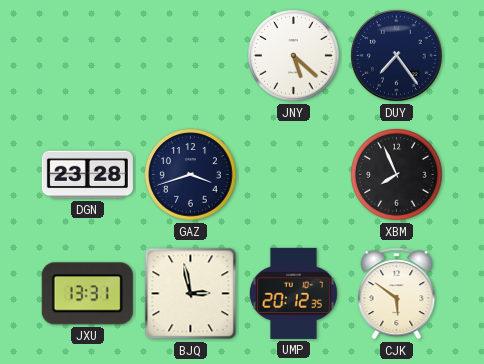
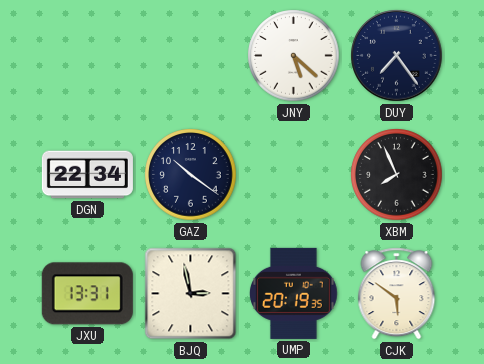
DGN: 23:28 -> 22:34
GAZ: 3:42 -> 10:21
UMP: 20:12 -> 20:19
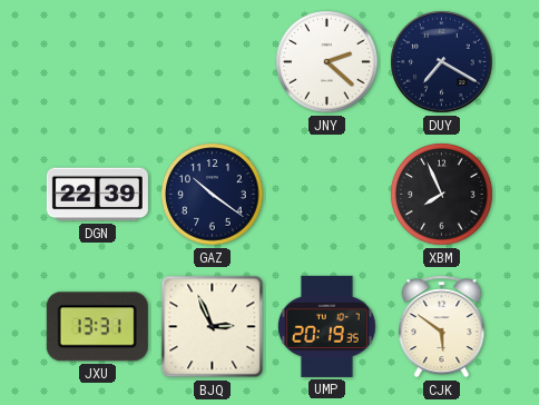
JNY: 5:22 -> 2:22
DUY: 7:24 -> 7:20
DGN: 22:34 -> 22:39
BJQ: 2:58 -> 2:56
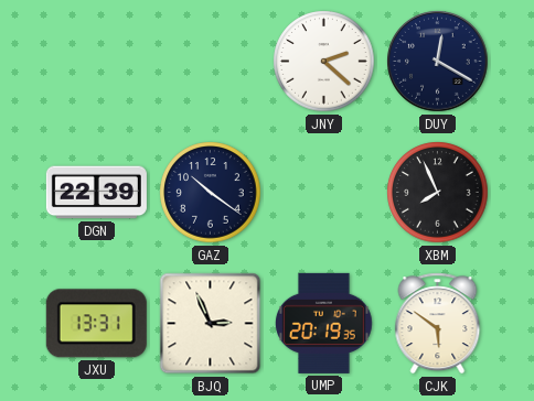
DUY: 7:20 -> 12:20
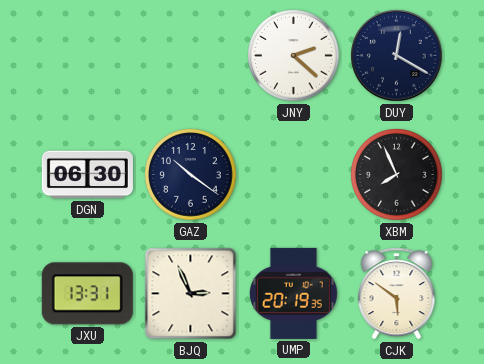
DGN: 22:39 -> 06:30
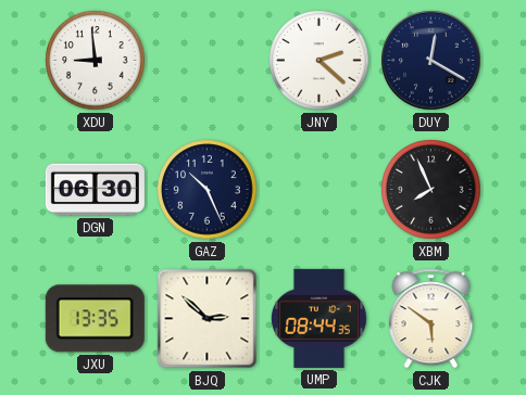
XDU: none -> 8:59
GAZ: 10:21 -> 10:26
JXU: 13:31 -> 13:35
BJQ: 2:56 -> 2:52
UMP: 20:19 -> 08:44
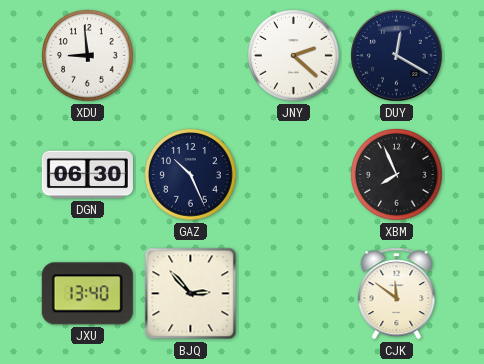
JXU: 13:35 -> 13:40
BJQ: 2:52 -> 2:53
UMP: 08:44 -> none
CJK: 5:51 -> 11:51
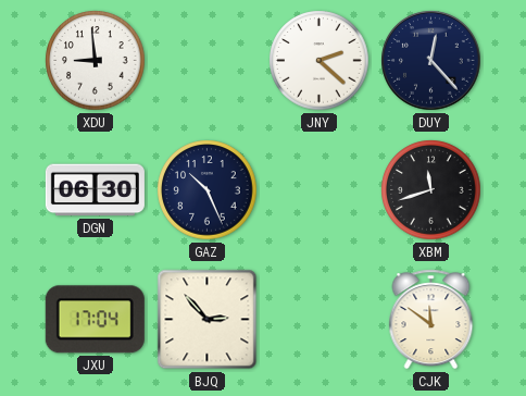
DUY: 12:20 -> 12:23
XBM: 7:56 -> 11:42
JXU: 13:40 -> 17:04
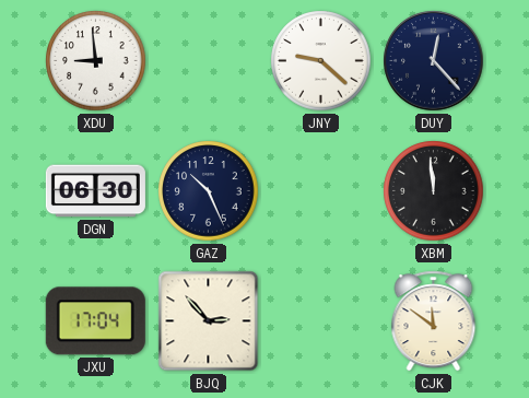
JNY: 2:22 -> 9:22
XBM: 11:42 -> 11:59
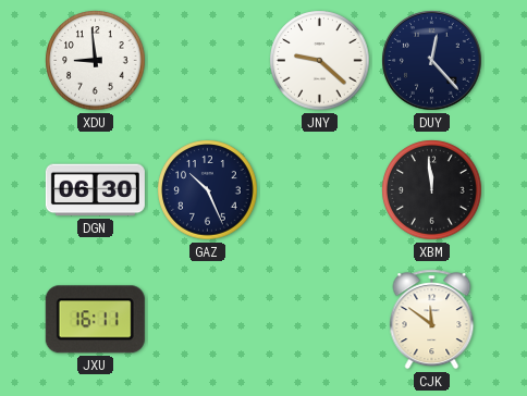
JXU: 17:04 -> 16:11
BJQ: 2:53 -> none
